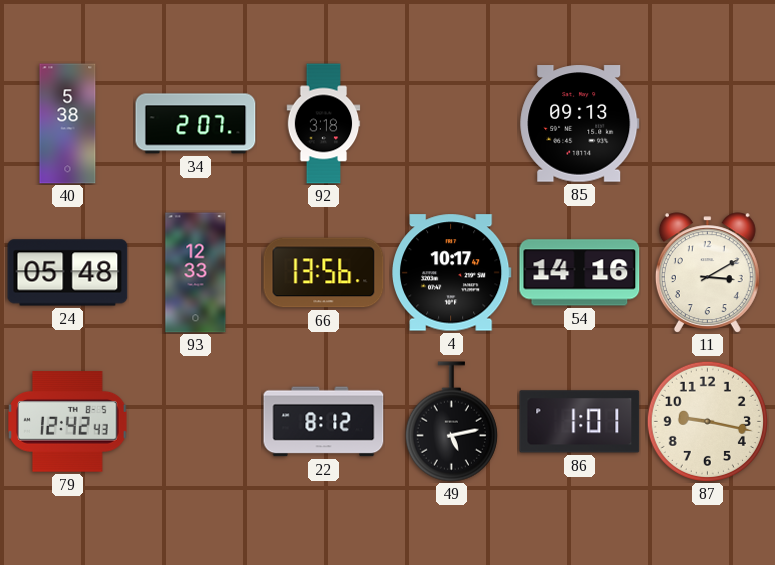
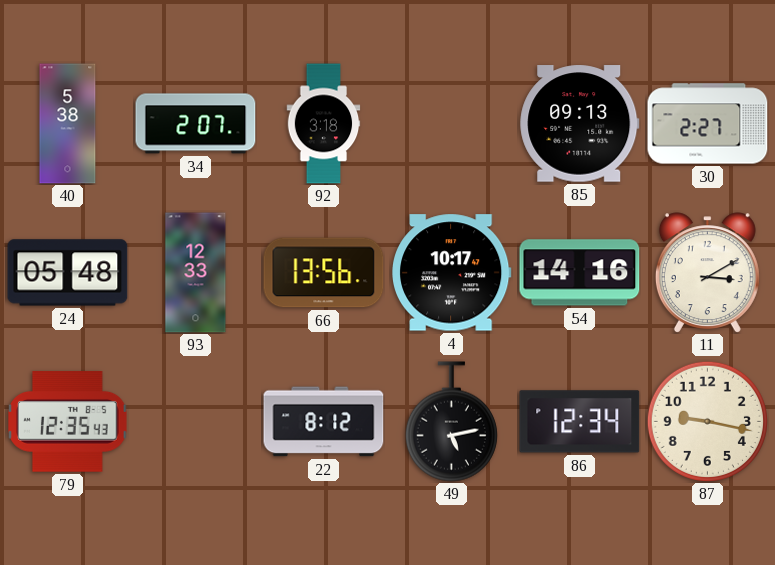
30: none -> 2:27
79: 12:42 -> 12:35
86: 1:01 -> 12:34
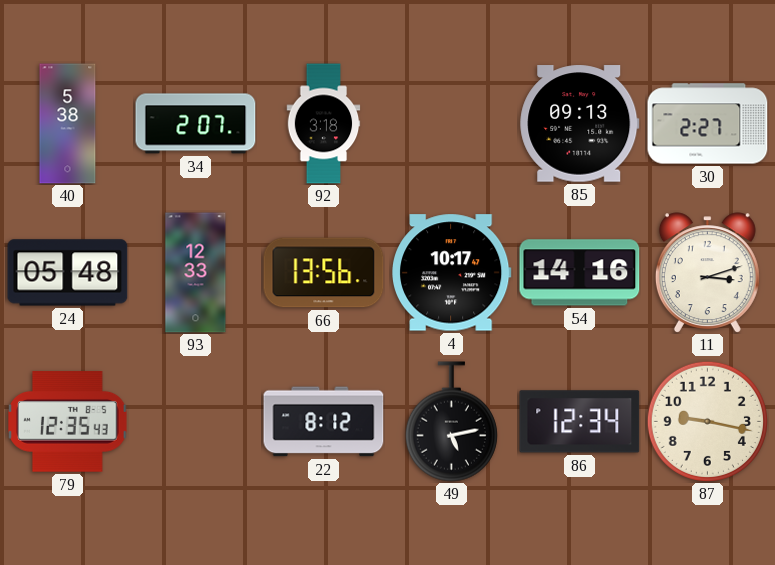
11: 3:10 -> 3:12
